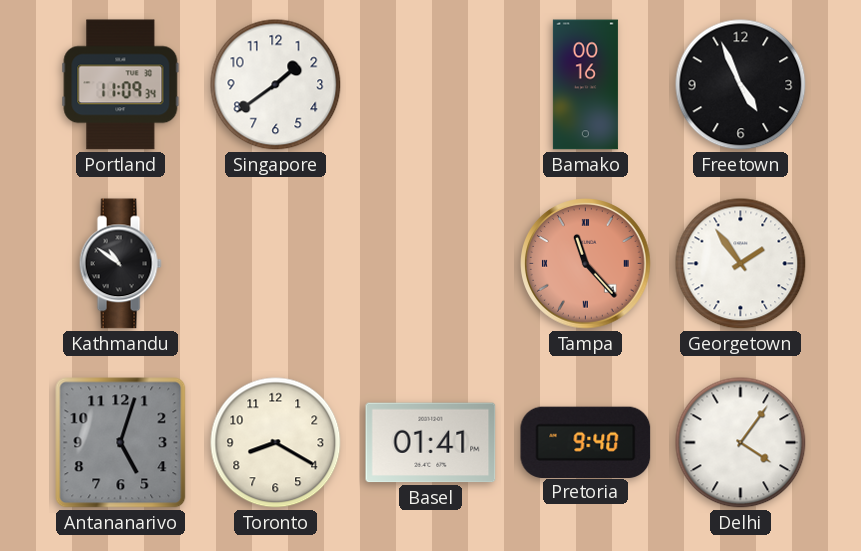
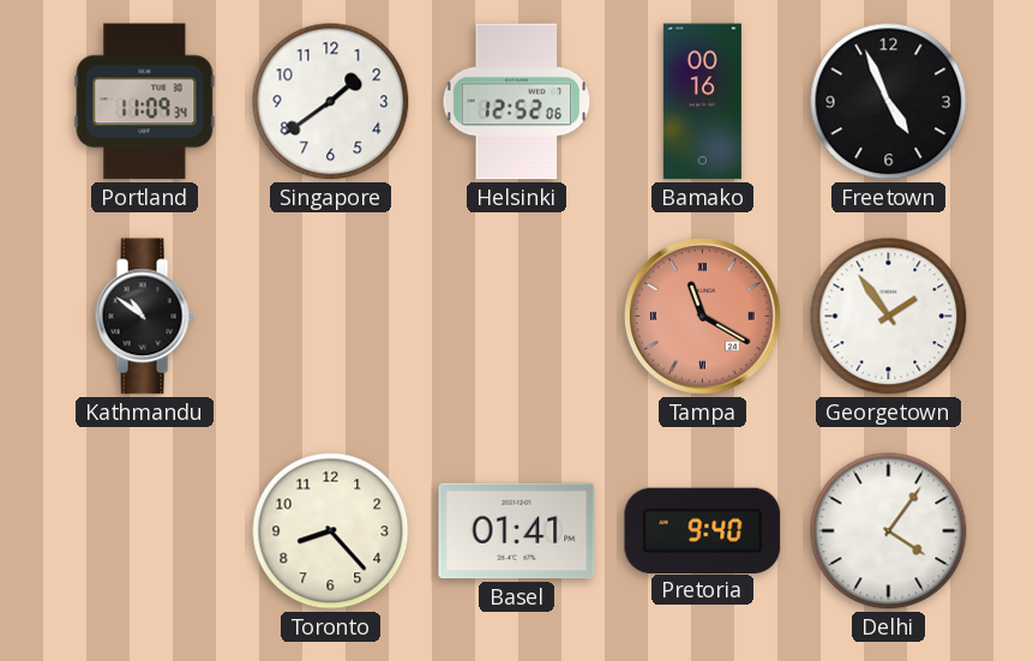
Helsinki: none -> 12:52
Tampa: 11:23 -> 11:20
Antananarivo: 5:03 -> none
Toronto: 8:20 -> 8:23
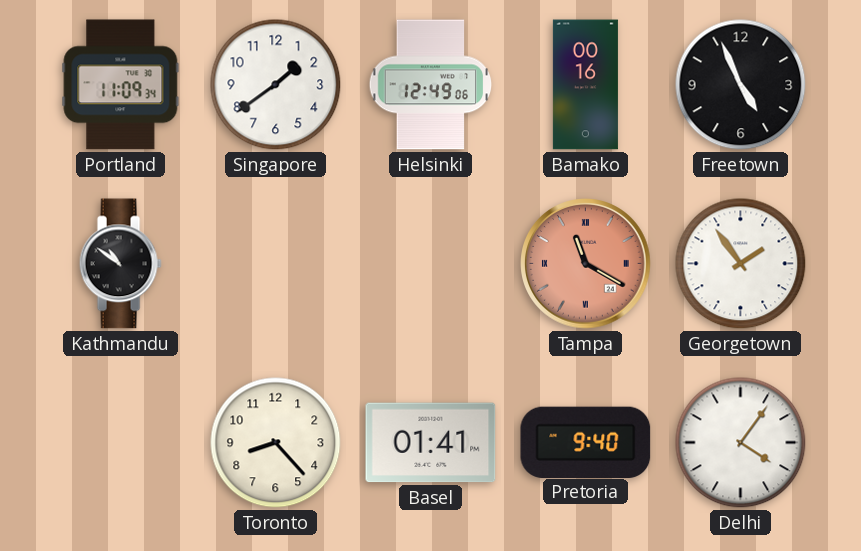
Helsinki: 12:52 -> 12:49
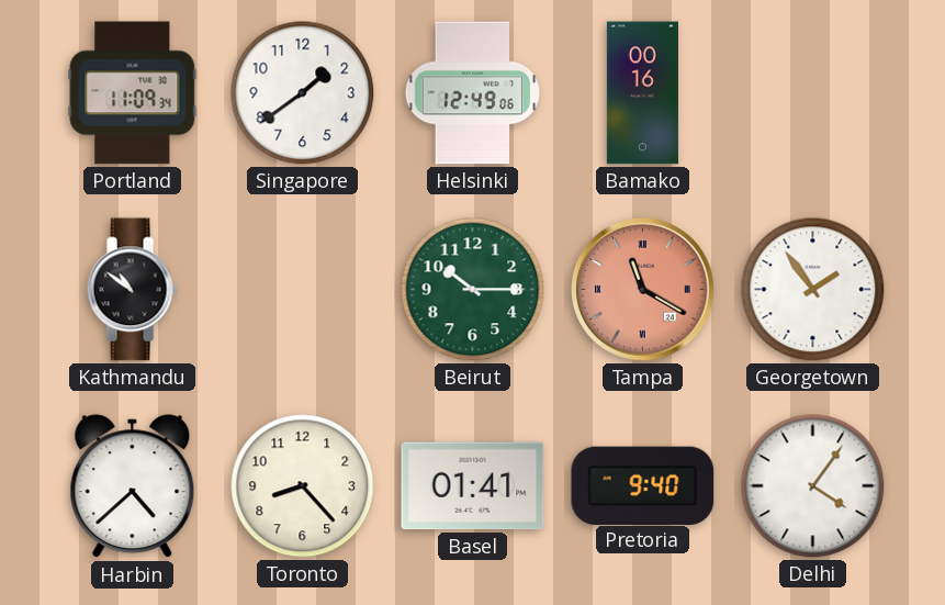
Freetown: 4:56 -> none
Beirut: none -> 10:15
Harbin: none -> 4:38
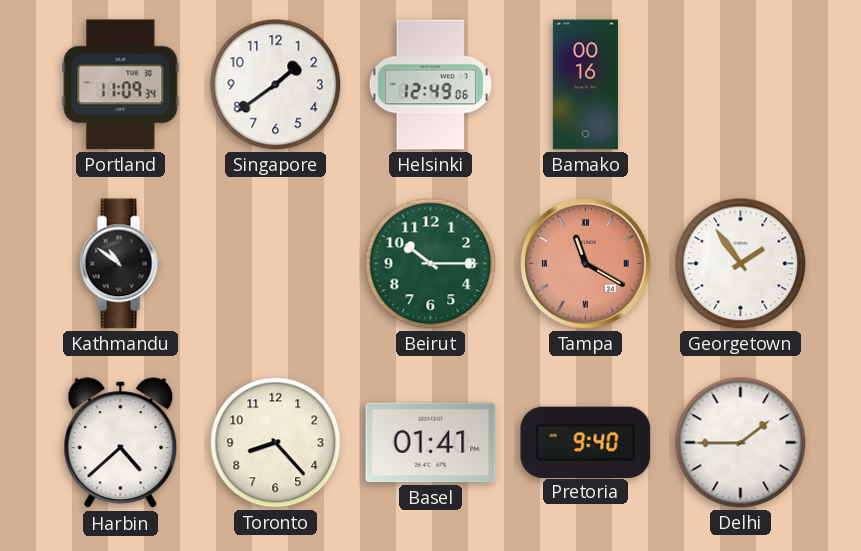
Delhi: 4:06 -> 1:45
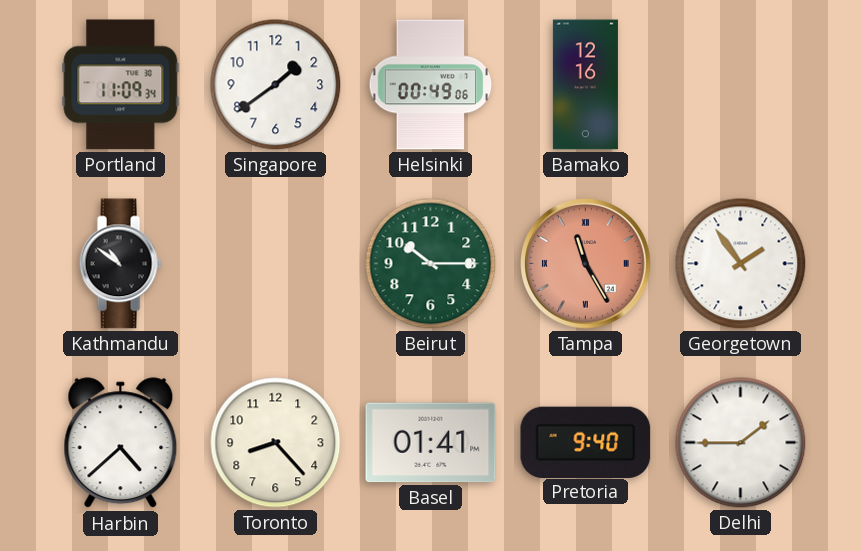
Helsinki: 12:49 -> 00:49
Bamako: 00:16 -> 12:16
Tampa: 11:20 -> 11:25
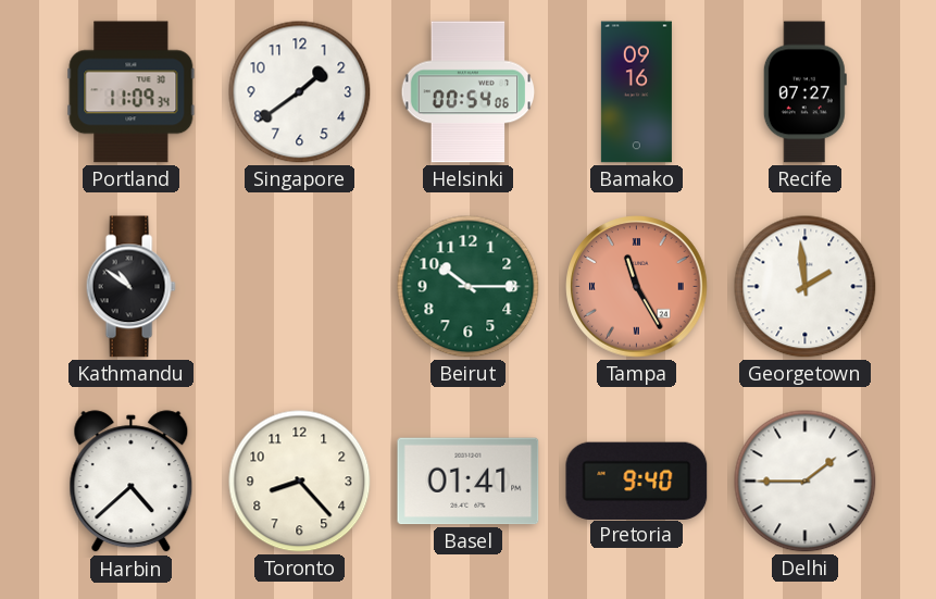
Helsinki: 00:49 -> 00:54
Bamako: 12:16 -> 09:16
Recife: none -> 07:27
Georgetown: 1:54 -> 1:59
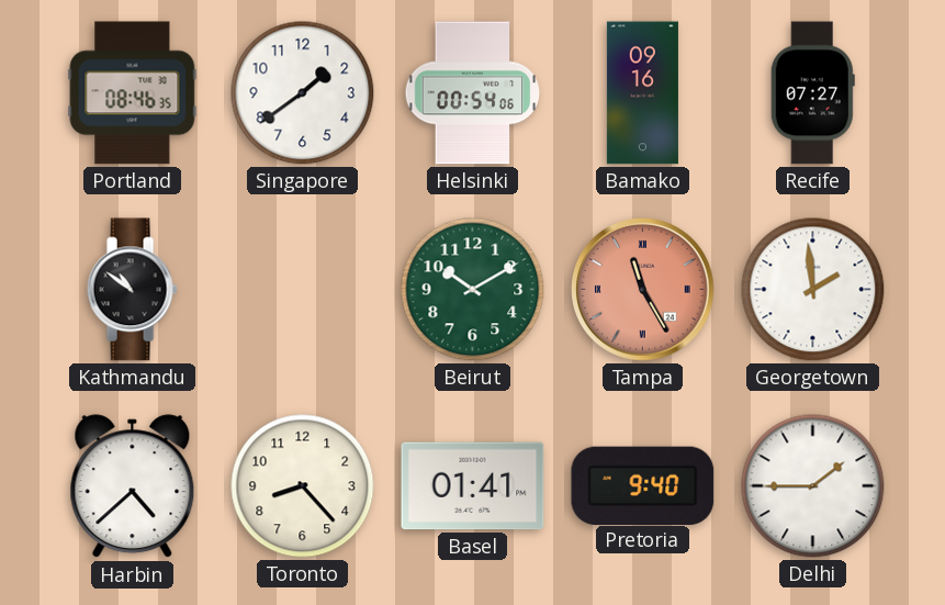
Portland: 11:09 -> 08:46
Beirut: 10:15 -> 10:10
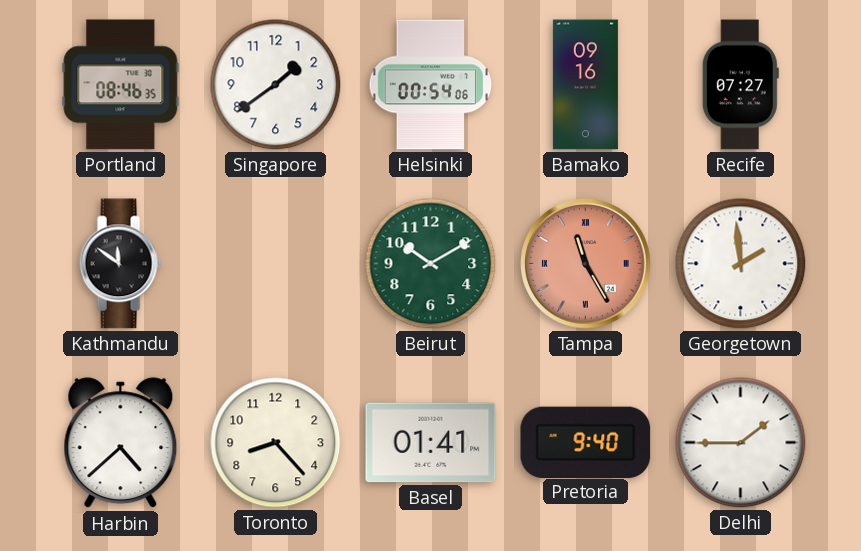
Kathmandu: 10:51 -> 11:51
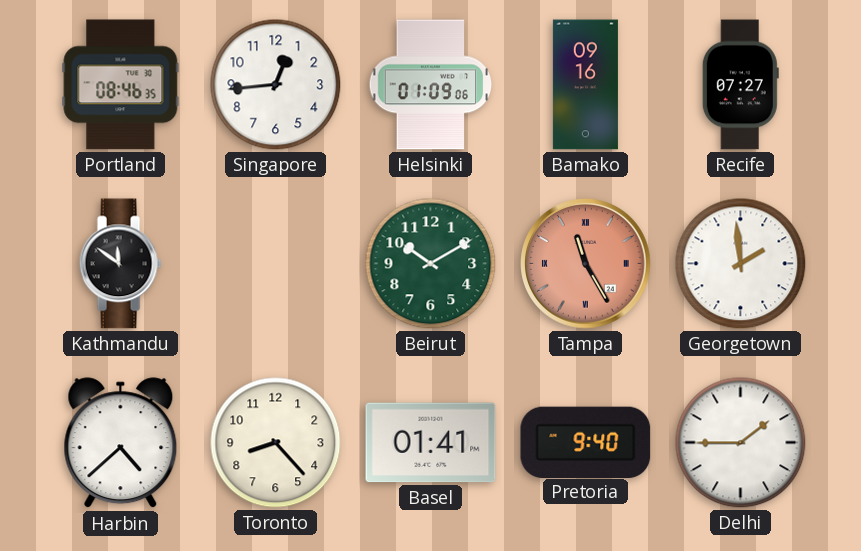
Singapore: 1:39 -> 12:44
Helsinki: 00:54 -> 01:09
